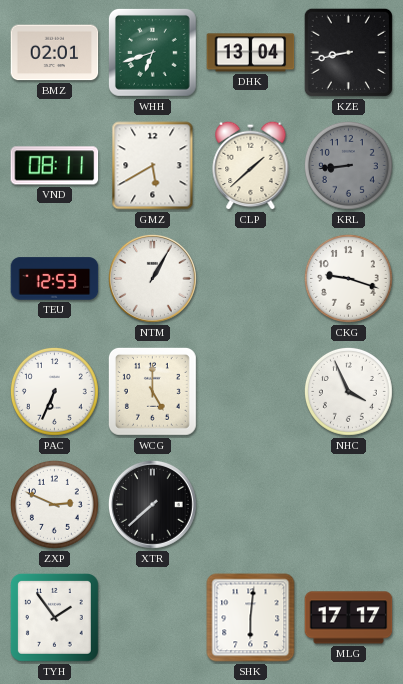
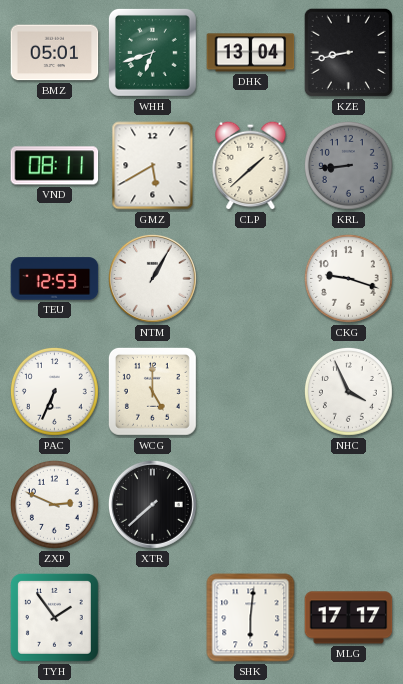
BMZ: 02:01 -> 05:01
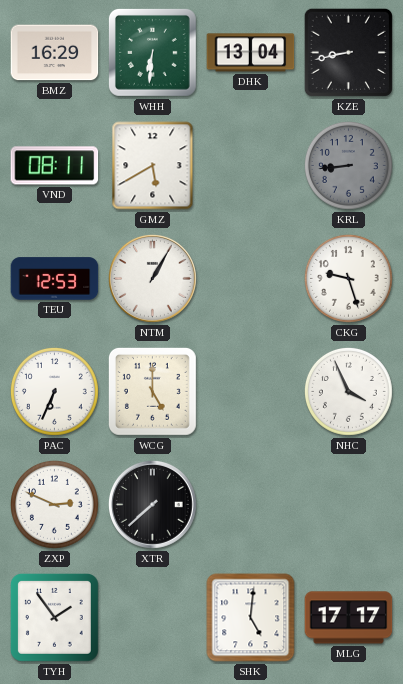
BMZ: 05:01 -> 16:29
WHH: 6:42 -> 6:31
CLP: 1:38 -> none
CKG: 9:18 -> 9:27
SHK: 6:01 -> 5:01
